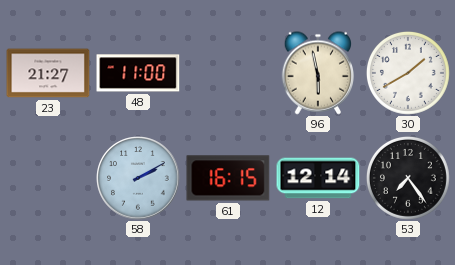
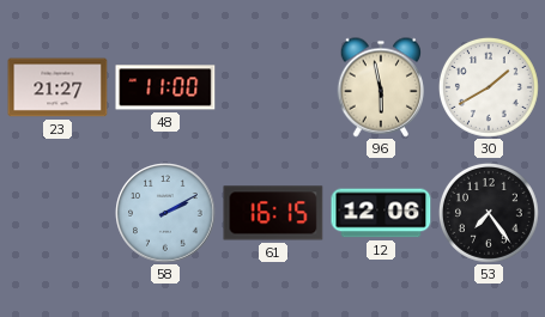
12: 12:14 -> 12:06
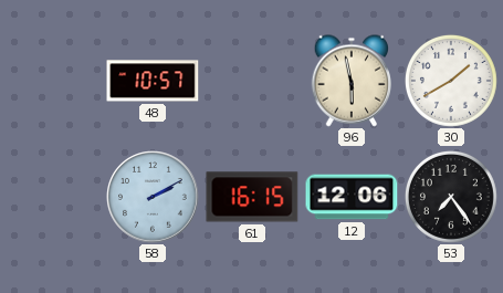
23: 21:27 -> none
48: 11:00 -> 10:57
